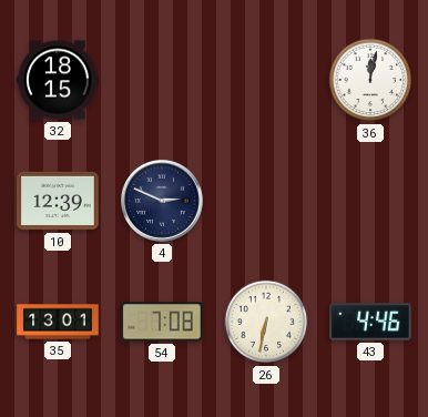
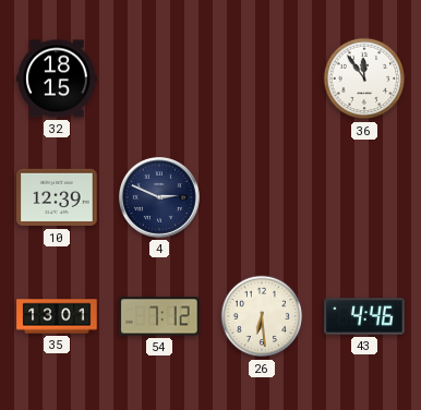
36: 12:02 -> 11:54
54: 7:08 -> 7:12
26: 6:32 -> 6:29
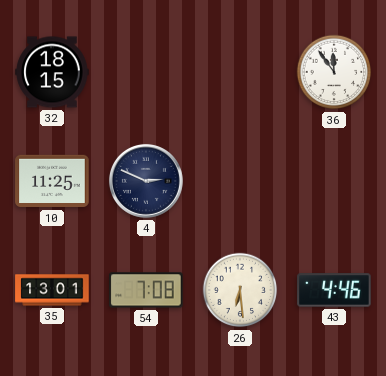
10: 12:39 -> 11:25
54: 7:12 -> 7:08
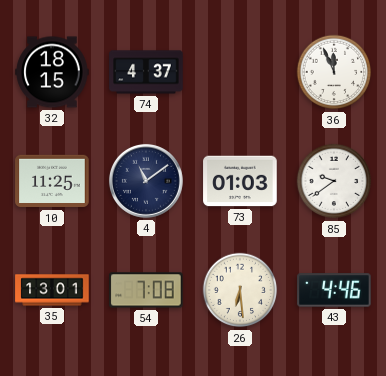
74: none -> 4:37
36: 11:54 -> 11:56
4: 2:49 -> 11:09
73: none -> 01:03
85: none -> 9:39
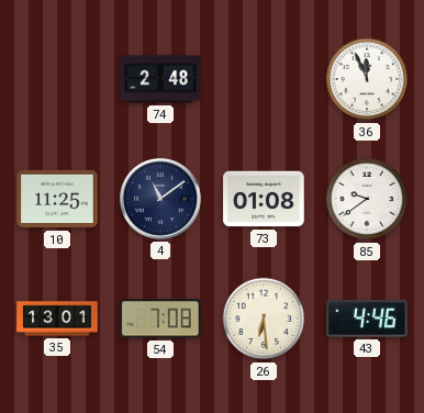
32: 18:15 -> none
74: 4:37 -> 2:48
73: 01:03 -> 01:08
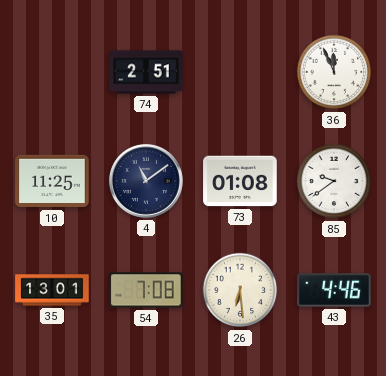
74: 2:48 -> 2:51
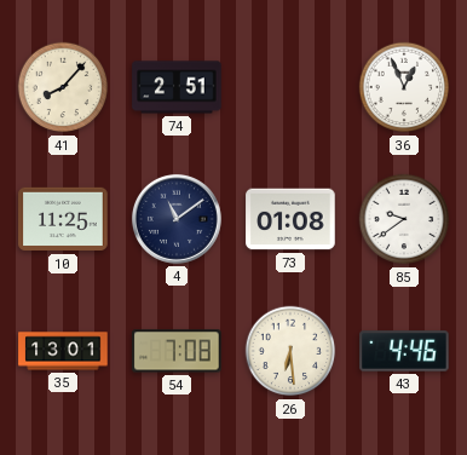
41: none -> 8:07
36: 11:56 -> 12:56
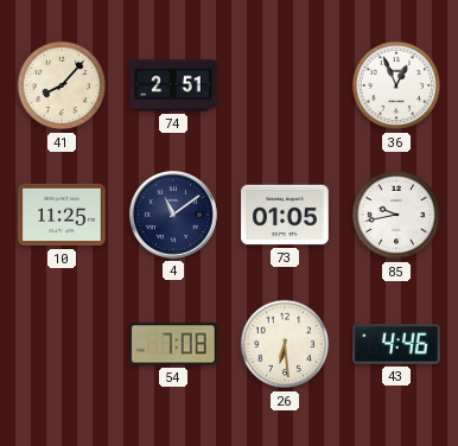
73: 01:08 -> 01:05
85: 9:39 -> 9:43
35: 13:01 -> none
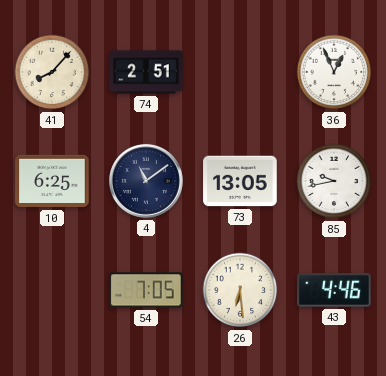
10: 11:25 -> 6:25
73: 01:05 -> 13:05
54: 7:08 -> 7:05
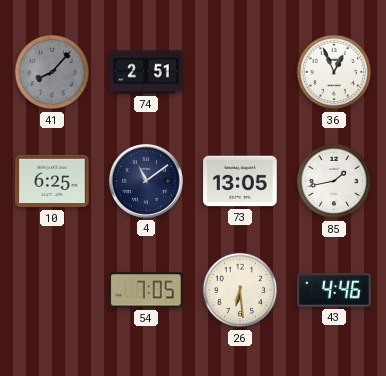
41 dial: cream -> grey
85: 9:43 -> 1:43
